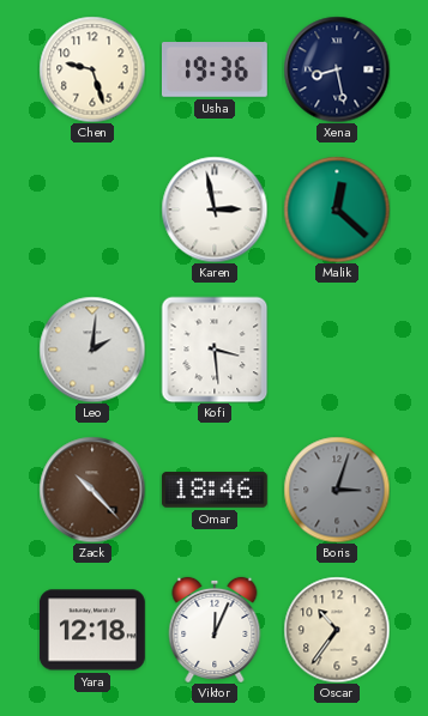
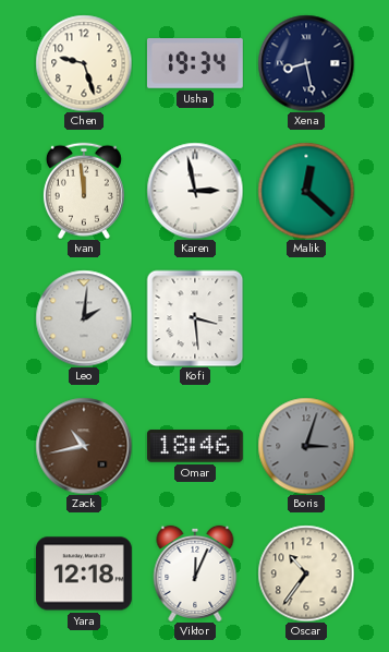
Usha: 19:36 -> 19:34
Ivan: none -> 11:59
Zack: 10:23 -> 10:43
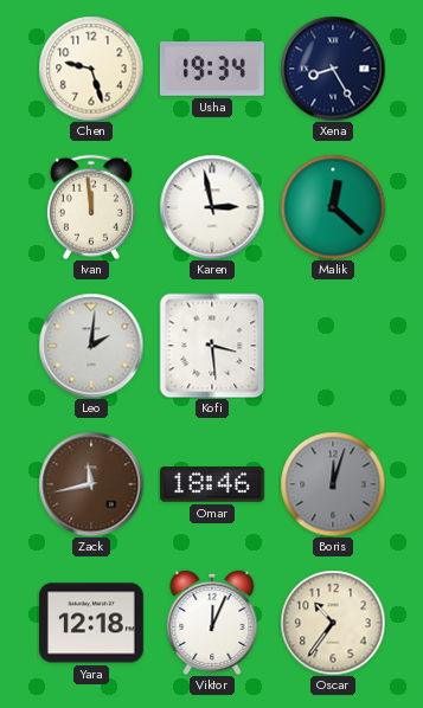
Xena: 8:28 -> 8:25
Zack: 10:43 -> 11:43
Boris: 3:03 -> 12:03
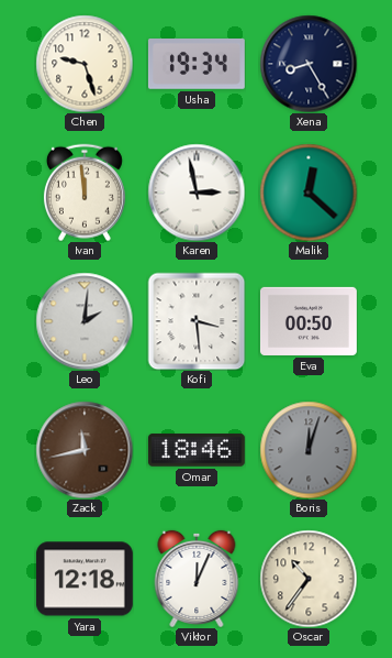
Eva: none -> 00:50
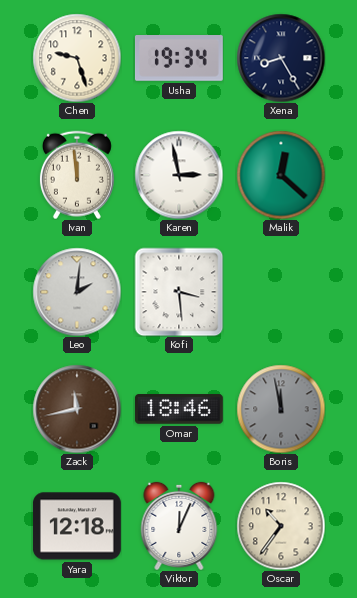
Eva: 00:50 -> none
Boris: 12:03 -> 11:58
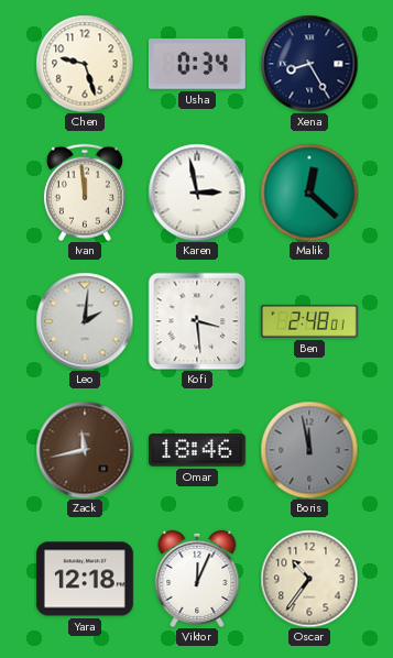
Usha: 19:34 -> 0:34
Ben: none -> 2:48
